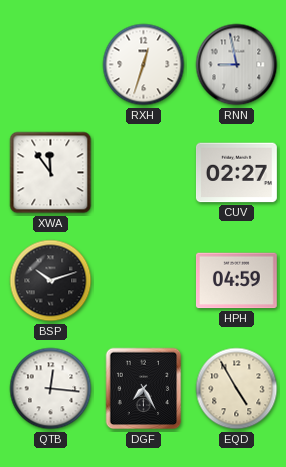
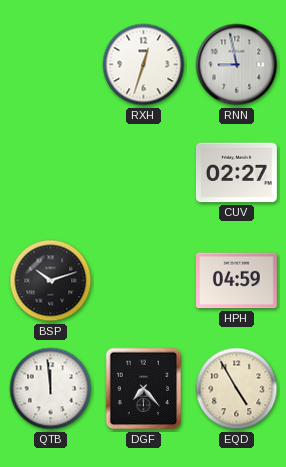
XWA: 11:54 -> none
QTB: 12:16 -> 11:59
DGF: 7:25 -> 7:23
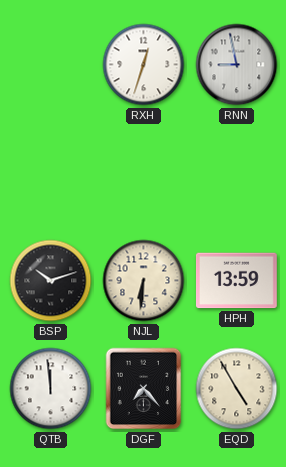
CUV: 02:27 -> none
NJL: none -> 6:31
HPH: 04:59 -> 13:59
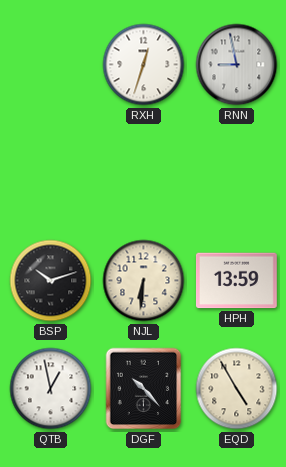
QTB: 11:59 -> 12:58
DGF: 7:23 -> 10:23
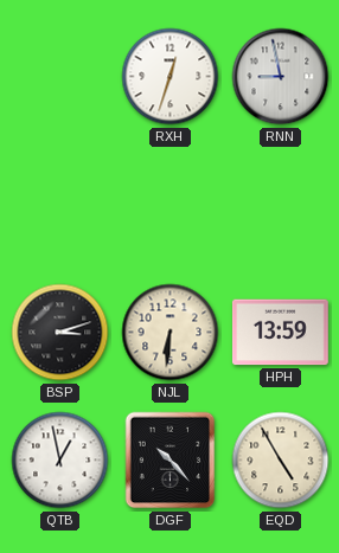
BSP: 10:12 -> 3:12
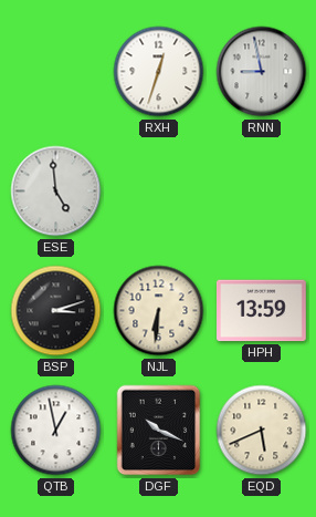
ESE: none -> 4:59
DGF: 10:23 -> 10:19
EQD: 4:55 -> 5:41
